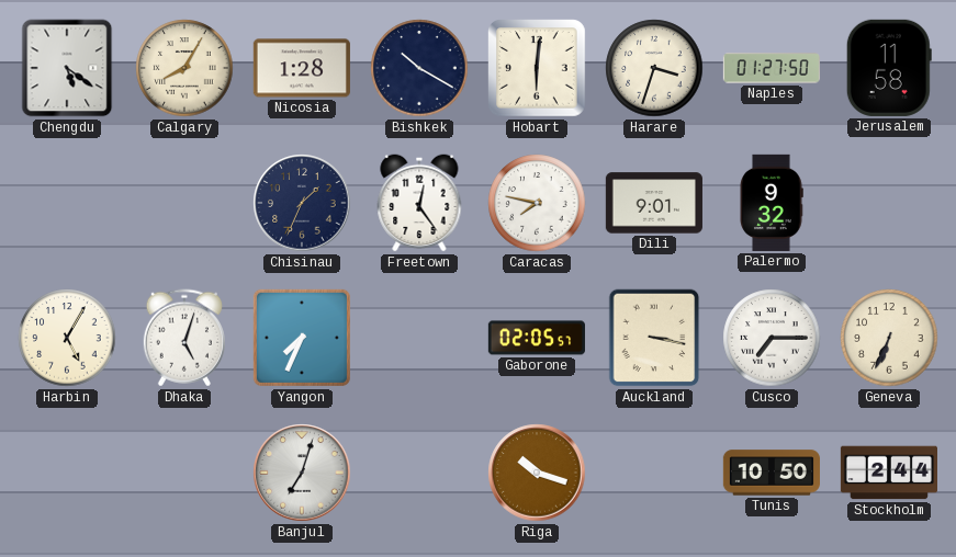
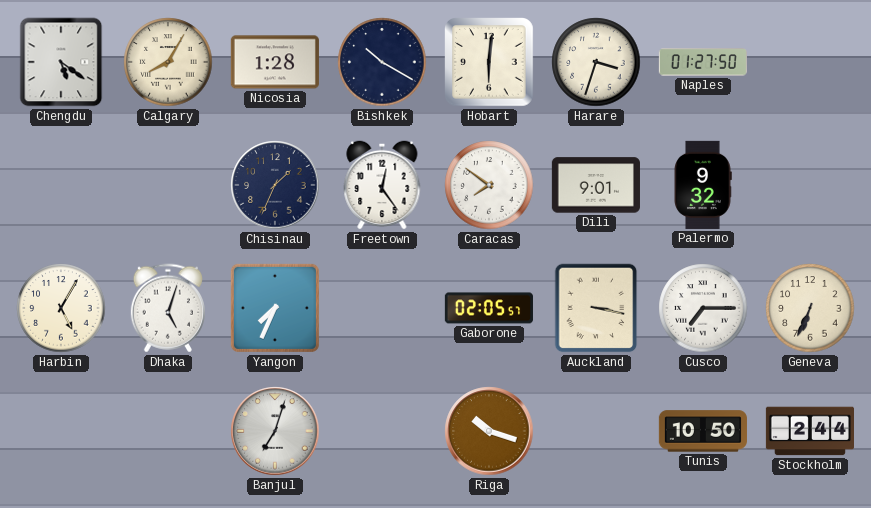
Jerusalem: 11:58 -> none
Caracas: 7:47 -> 7:51
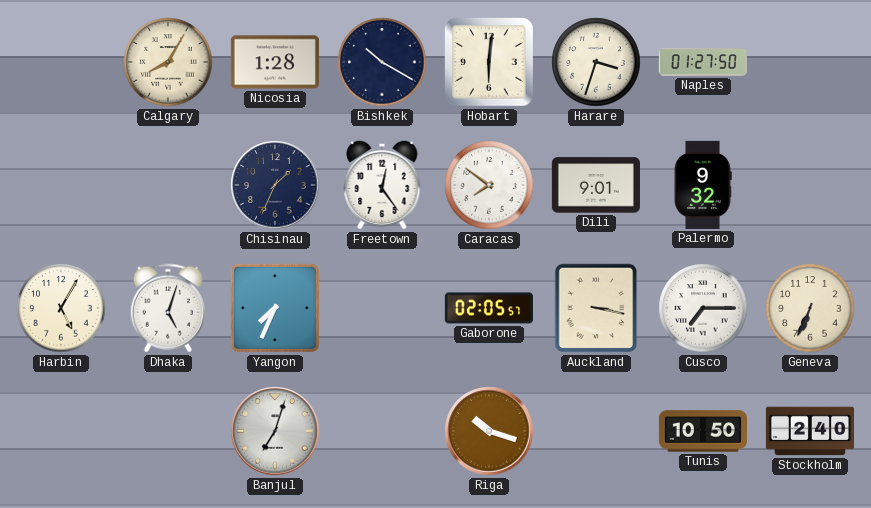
Chengdu: 5:21 -> none
Stockholm: 2:44 -> 2:40
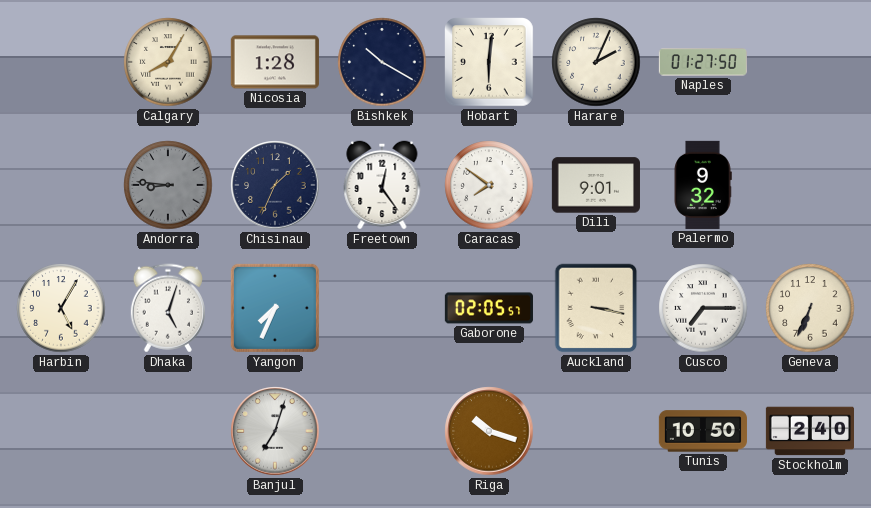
Harare: 3:33 -> 2:04
Andorra: none -> 8:46
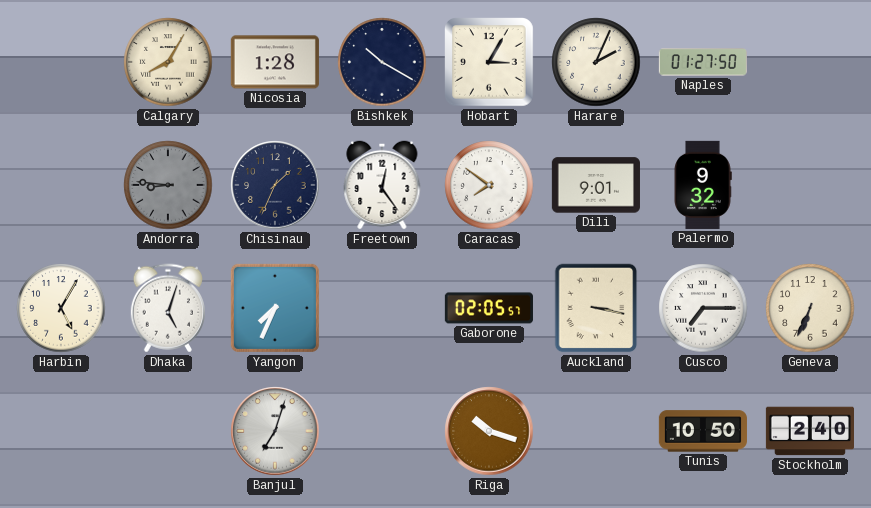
Hobart: 6:01 -> 3:05
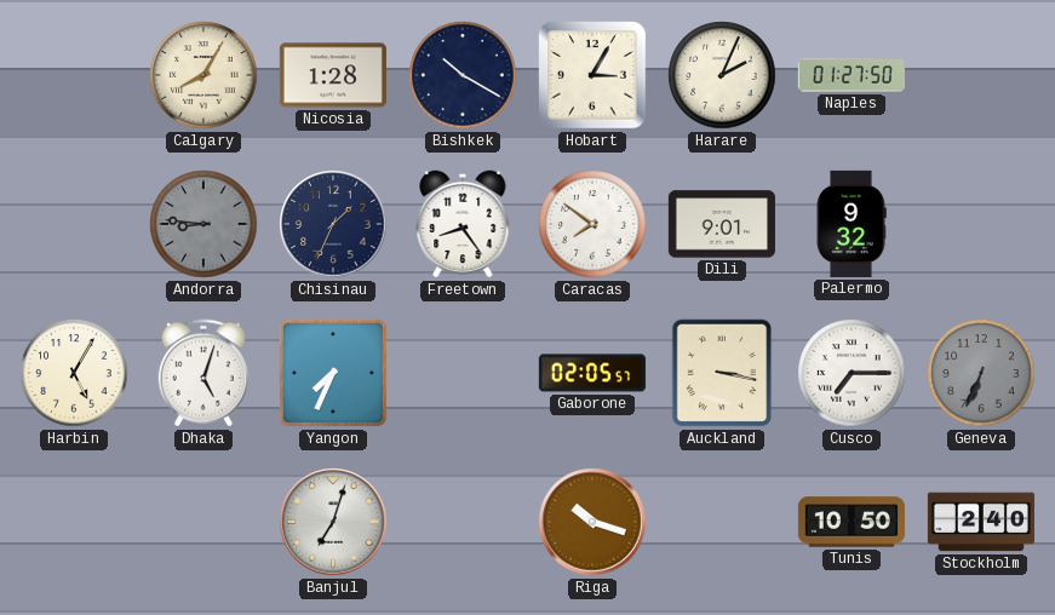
Freetown: 12:24 -> 8:24
Geneva dial: cream -> grey
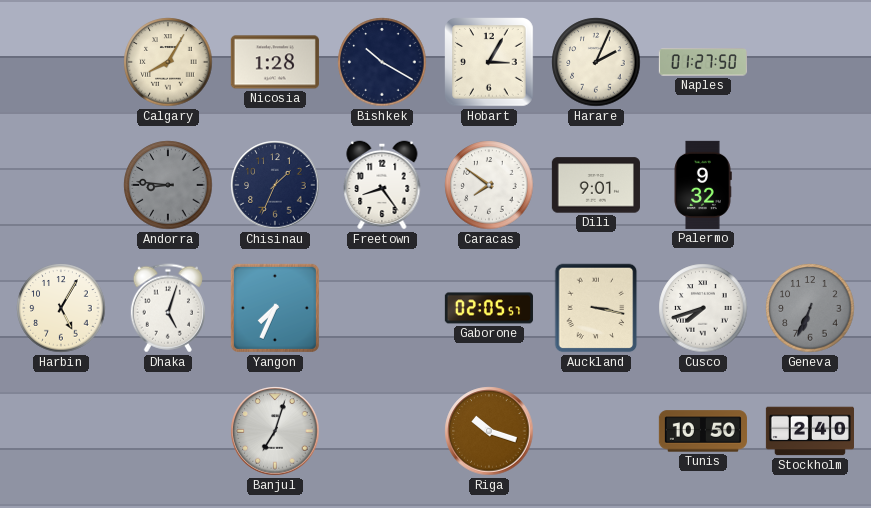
Cusco: 7:15 -> 7:42
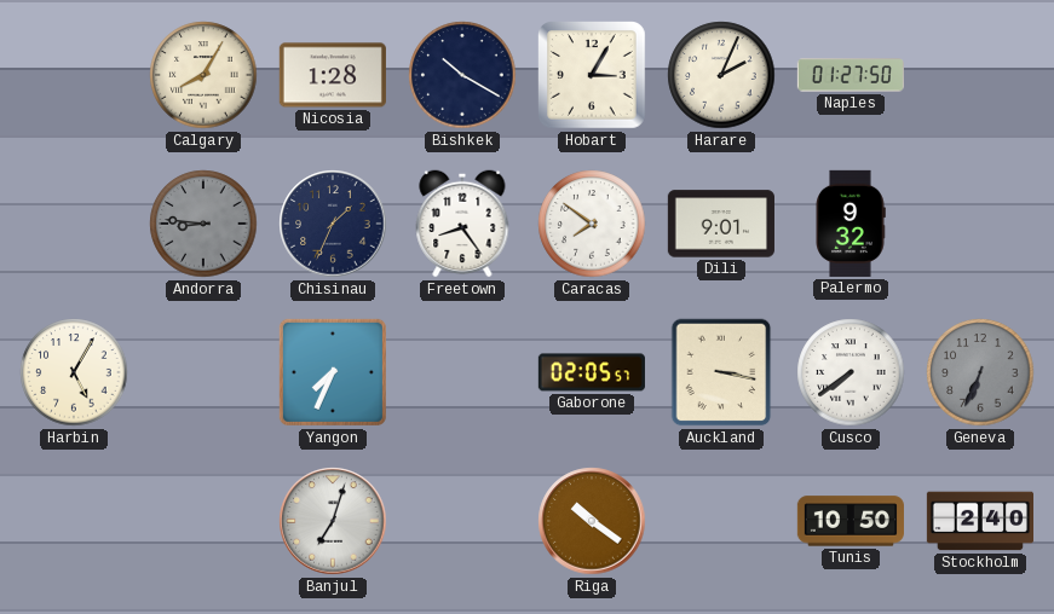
Dhaka: 5:03 -> none
Cusco: 7:42 -> 7:39
Riga: 10:18 -> 10:21
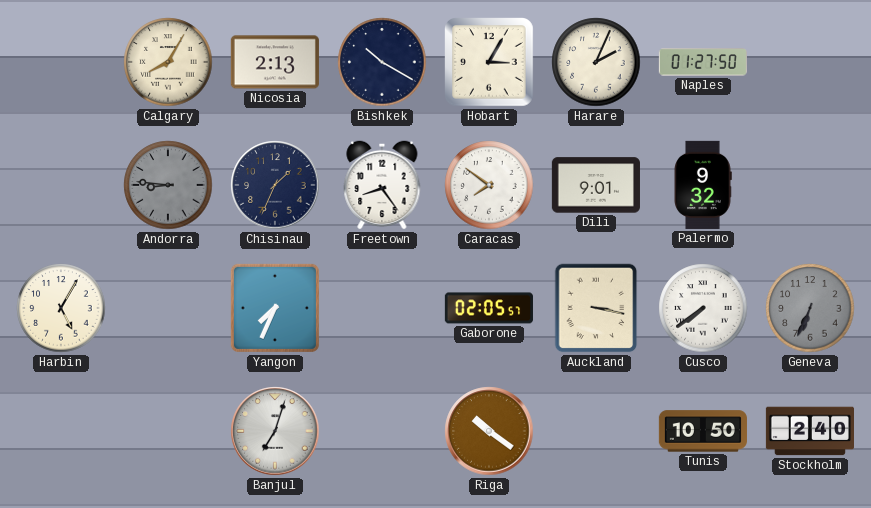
Nicosia: 1:28 -> 2:13
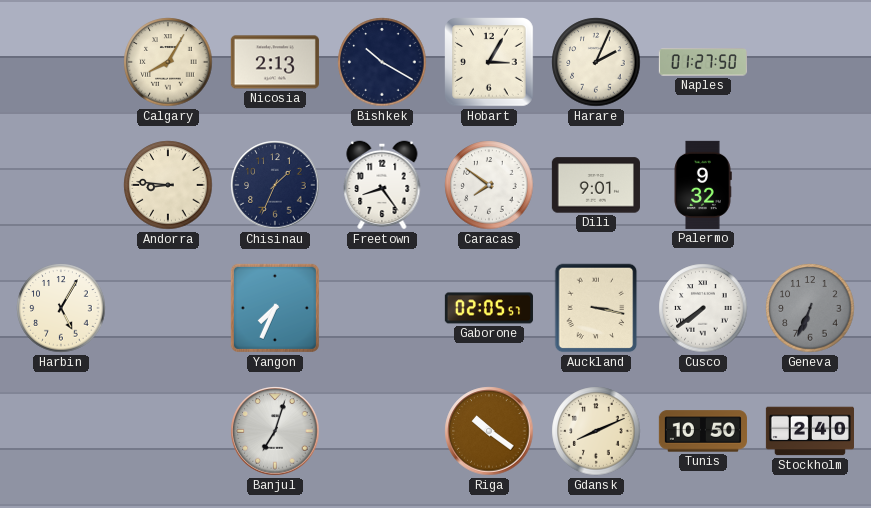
Andorra dial: grey -> cream
Gdansk: none -> 8:11
